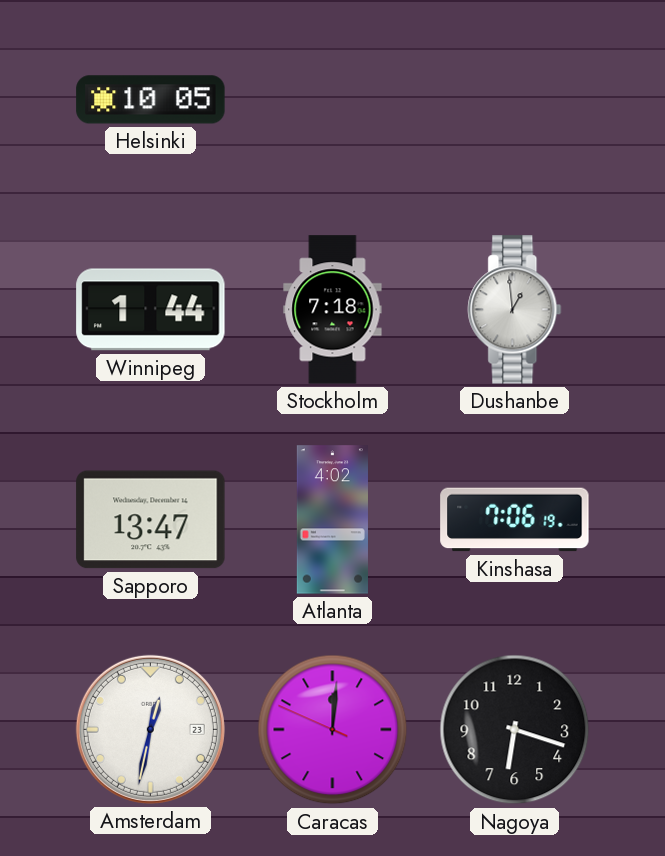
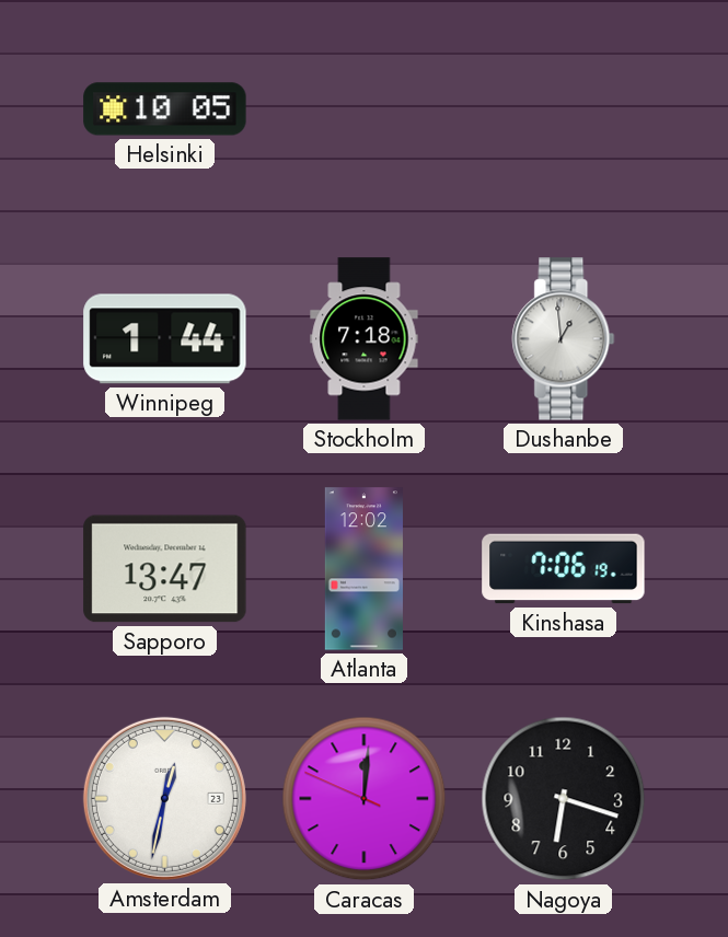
Atlanta: 4:02 -> 12:02
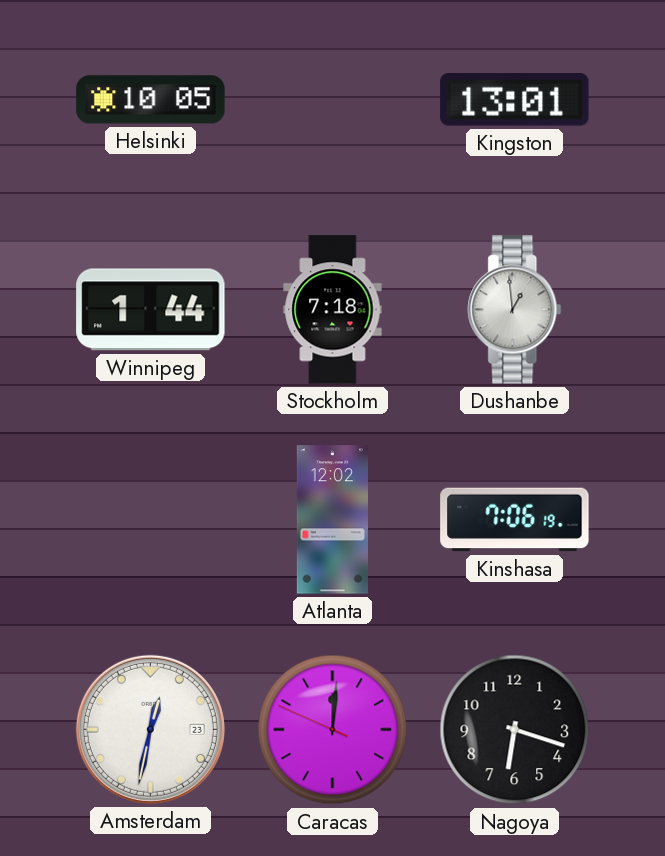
Kingston: none -> 13:01
Sapporo: 13:47 -> none
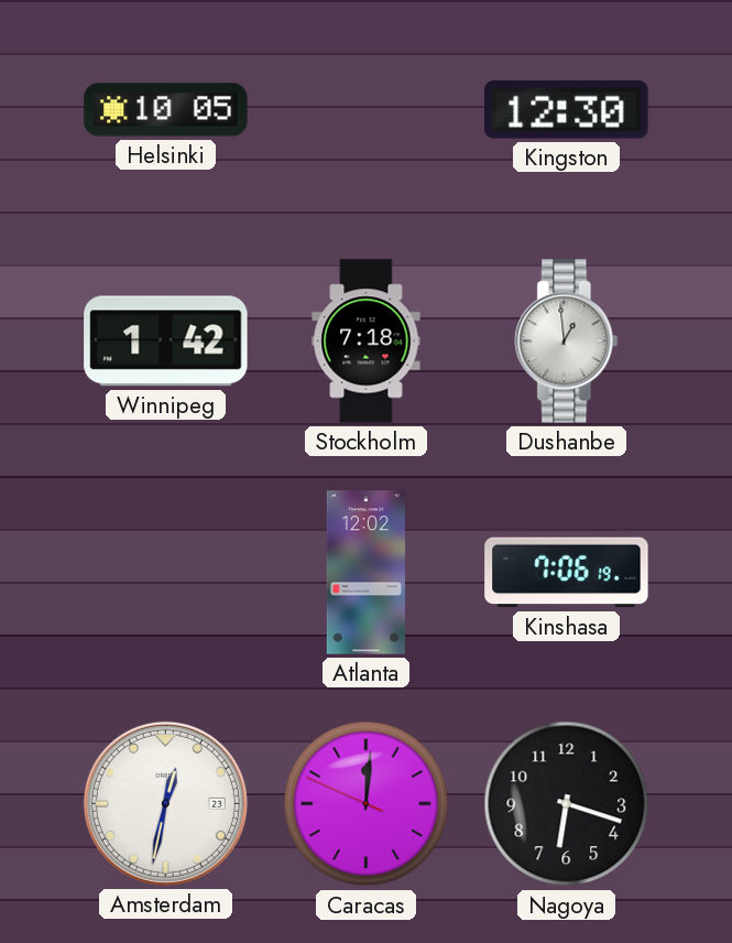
Kingston: 13:01 -> 12:30
Winnipeg: 1:44 -> 1:42
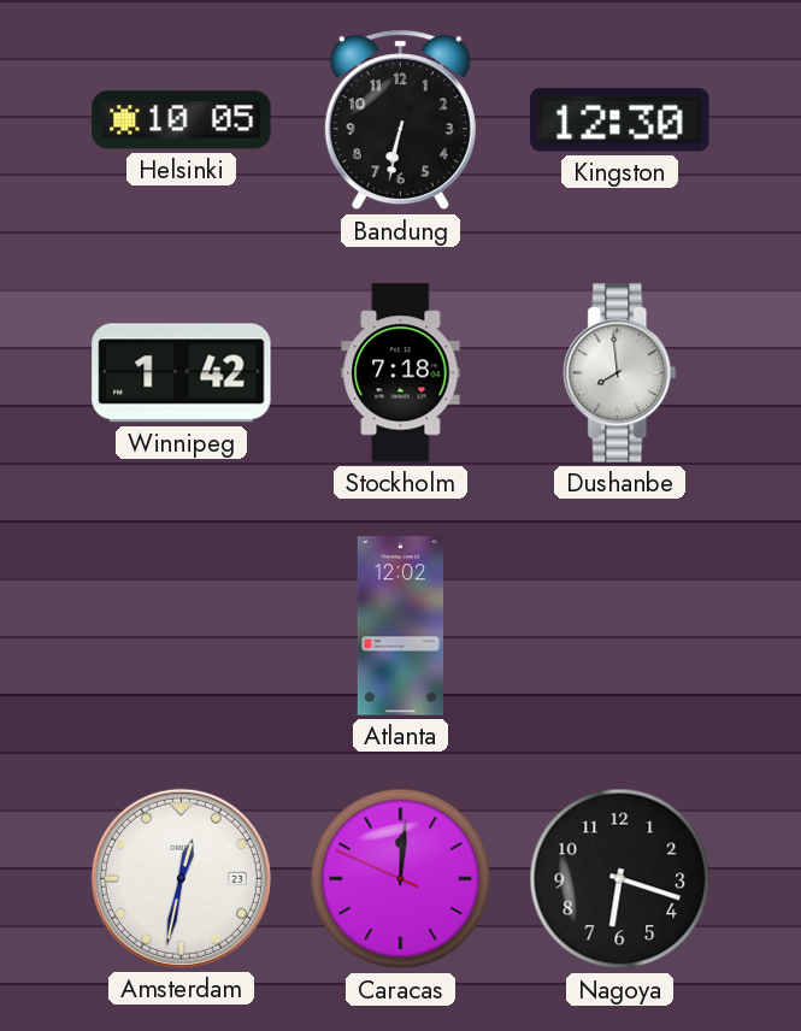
Bandung: none -> 6:32
Dushanbe: 12:59 -> 7:59
Kinshasa: 7:06 -> none
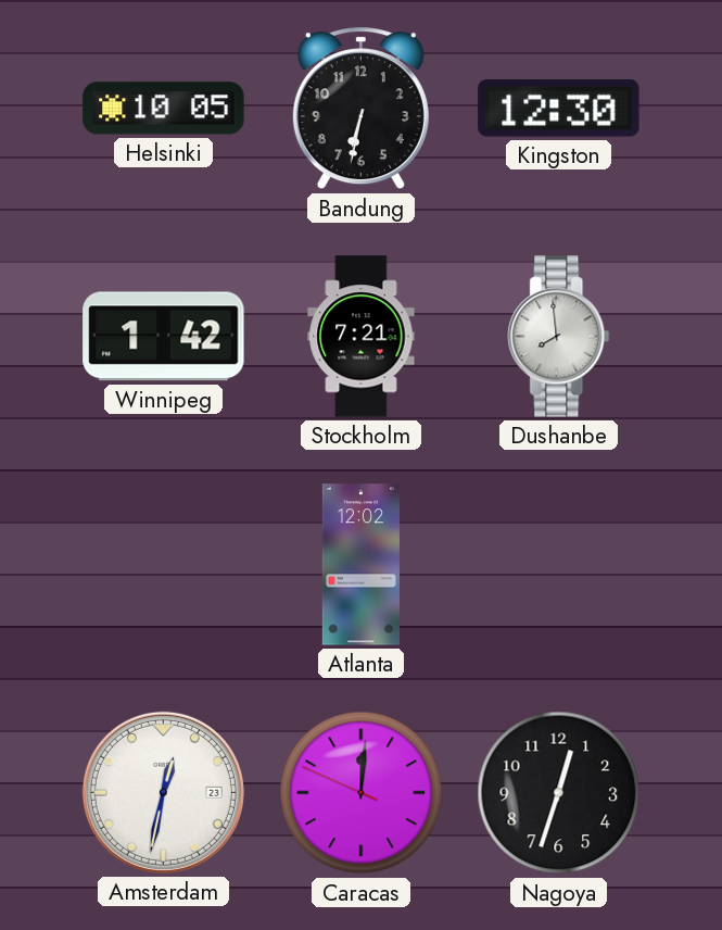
Stockholm: 7:18 -> 7:21
Nagoya: 6:18 -> 12:33
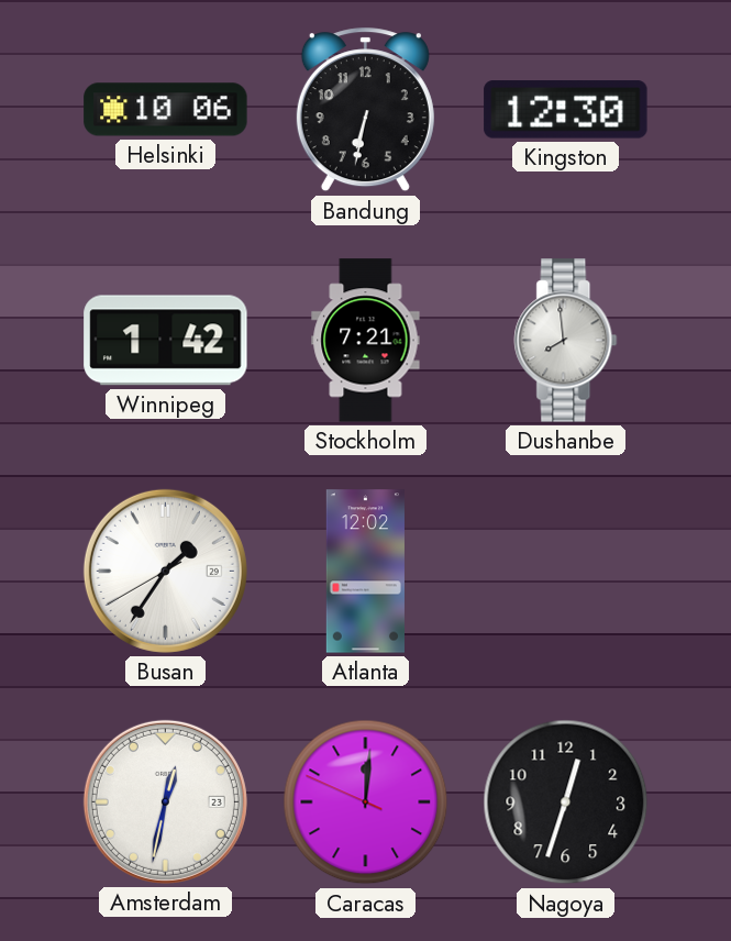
Helsinki: 10:05 -> 10:06
Busan: none -> 1:35
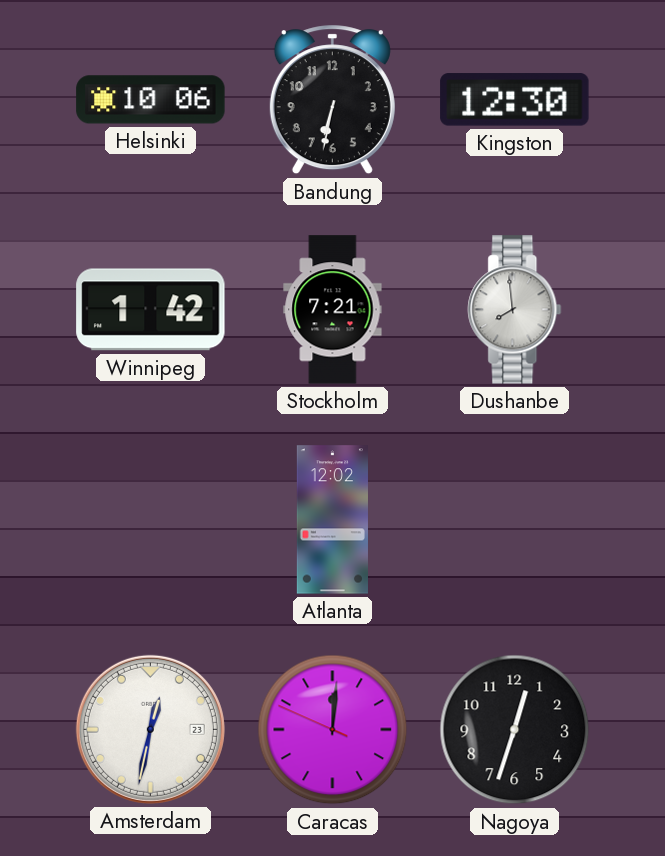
Busan: 1:35 -> none
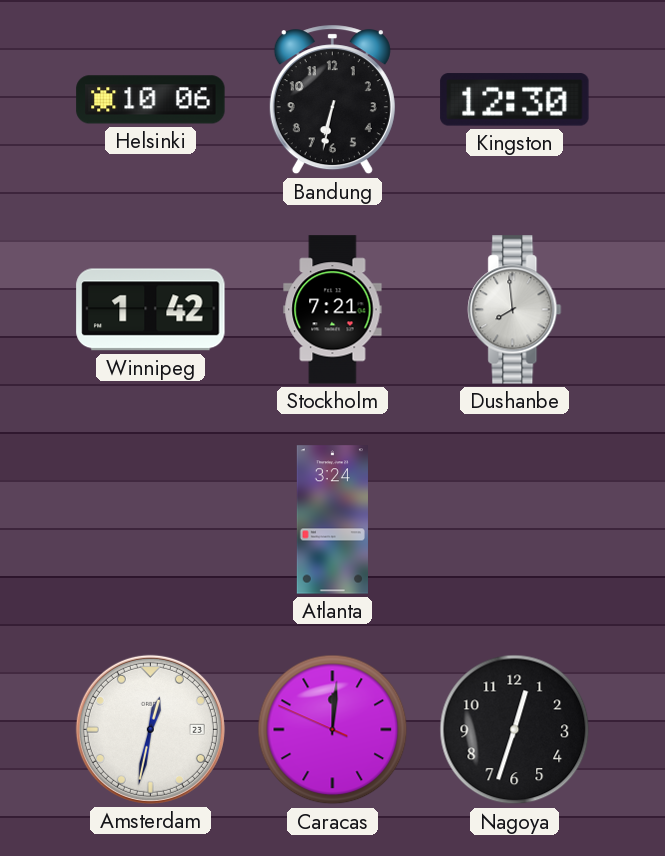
Atlanta: 12:02 -> 3:24
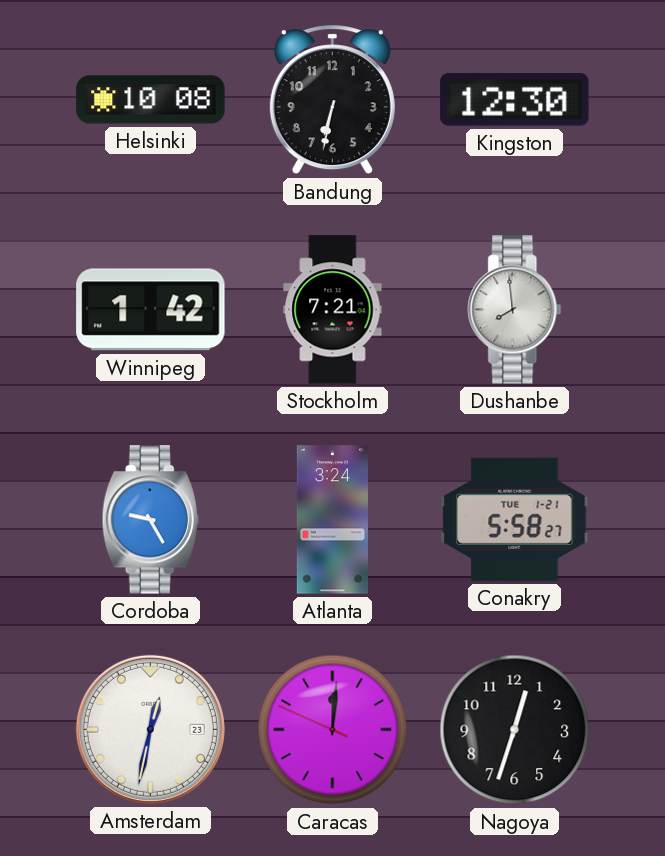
Helsinki: 10:06 -> 10:08
Cordoba: none -> 9:25
Conakry: none -> 5:58
